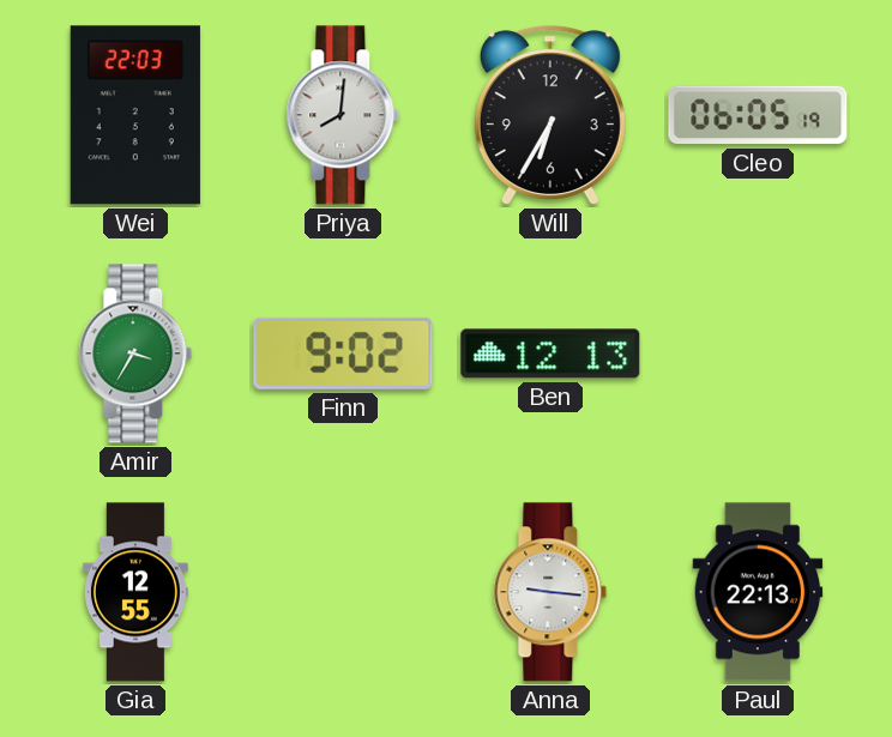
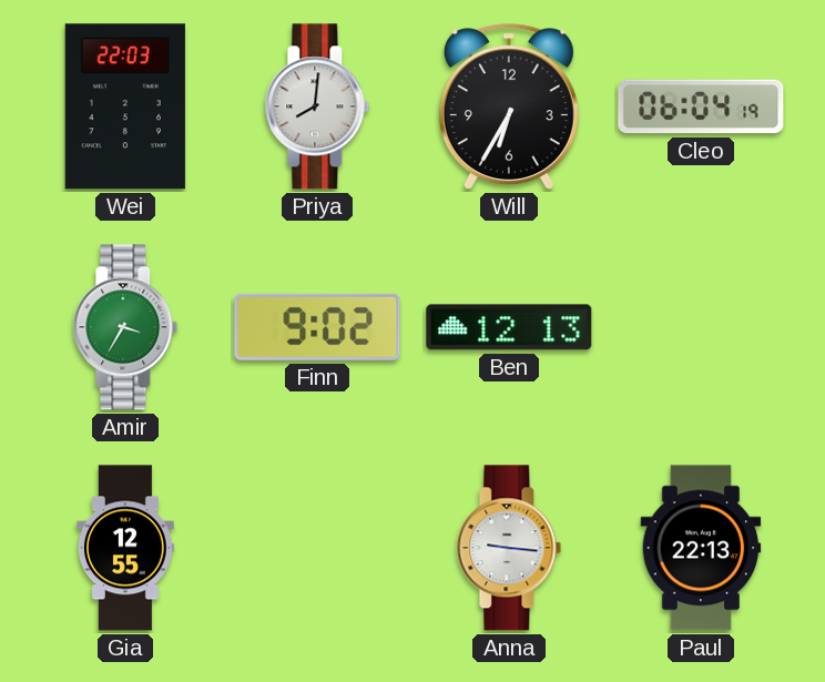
Cleo: 06:05 -> 06:04
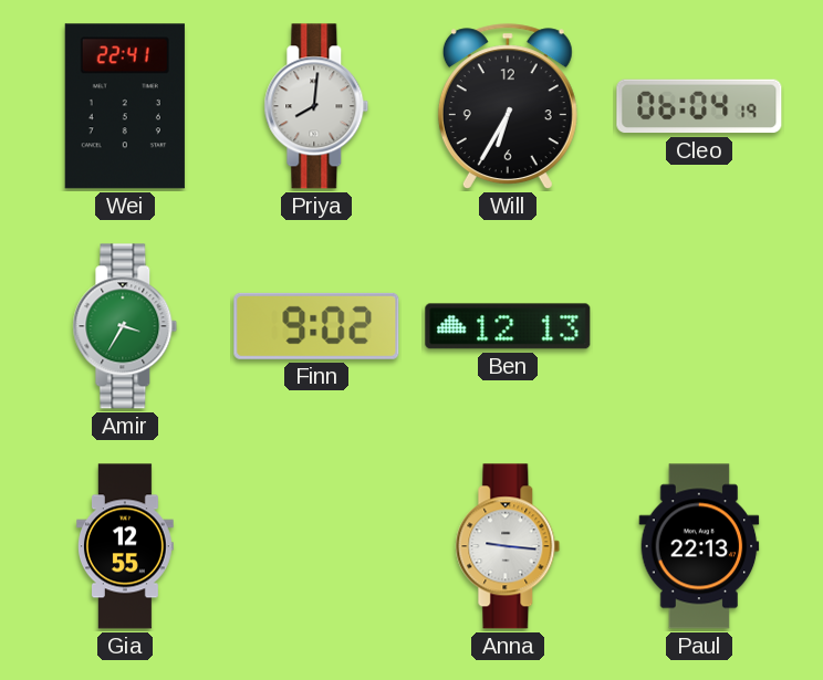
Wei: 22:03 -> 22:41
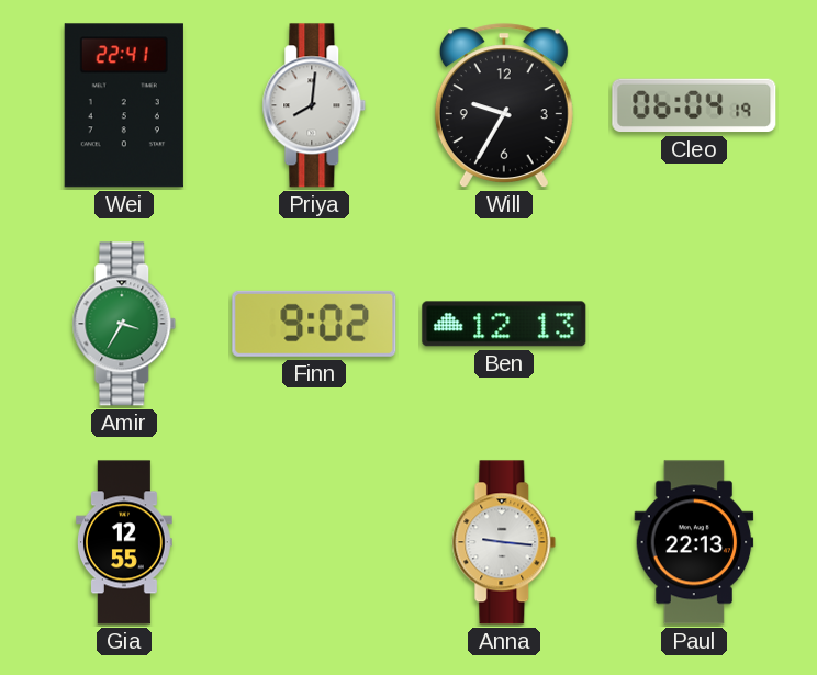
Will: 6:35 -> 9:35
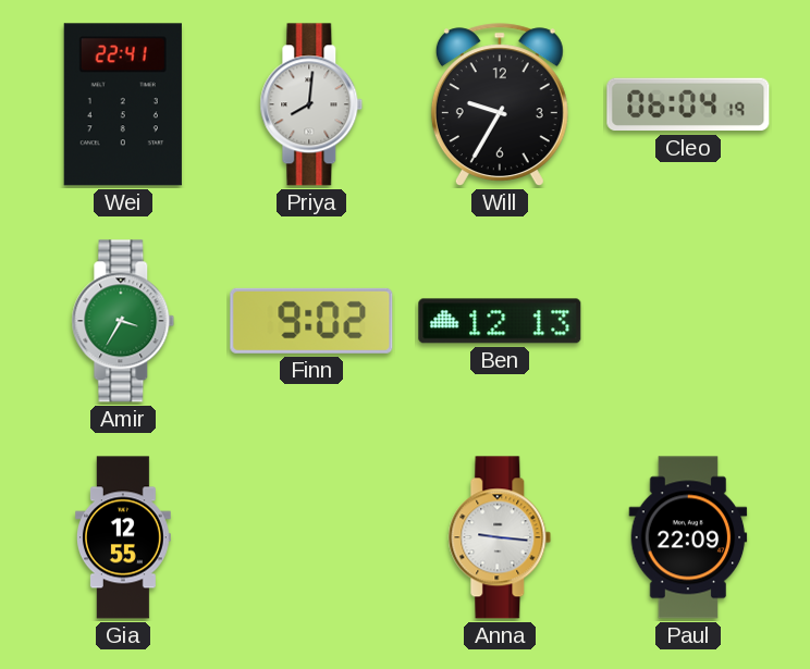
Paul: 22:13 -> 22:09
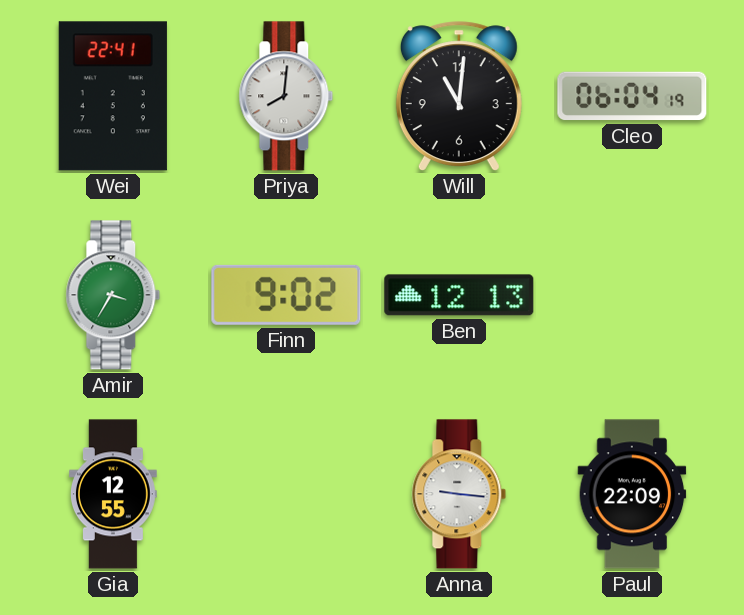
Will: 9:35 -> 11:01
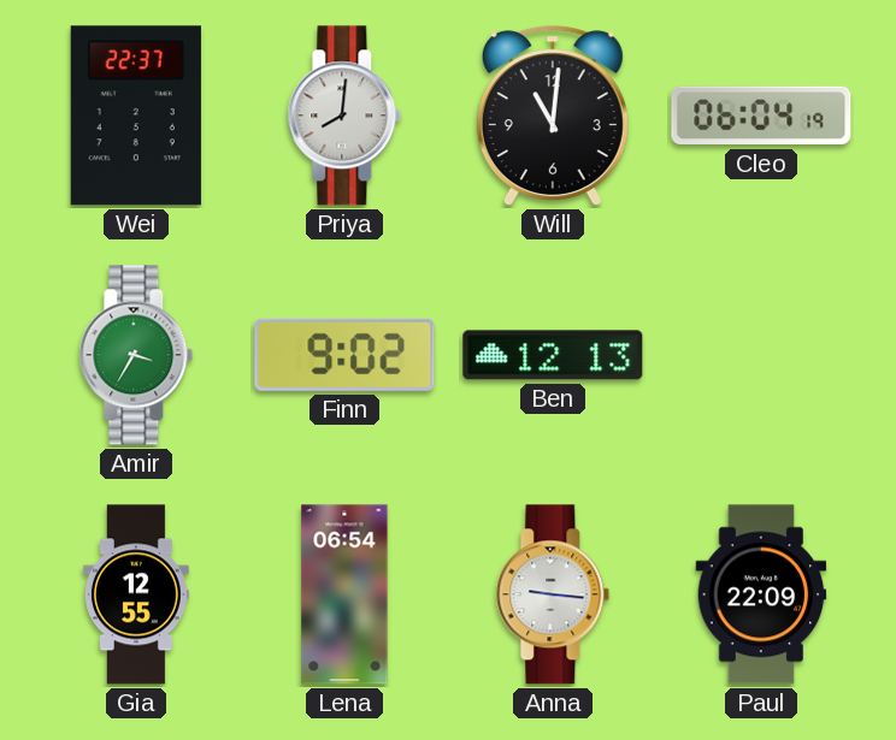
Wei: 22:41 -> 22:37
Lena: none -> 06:54
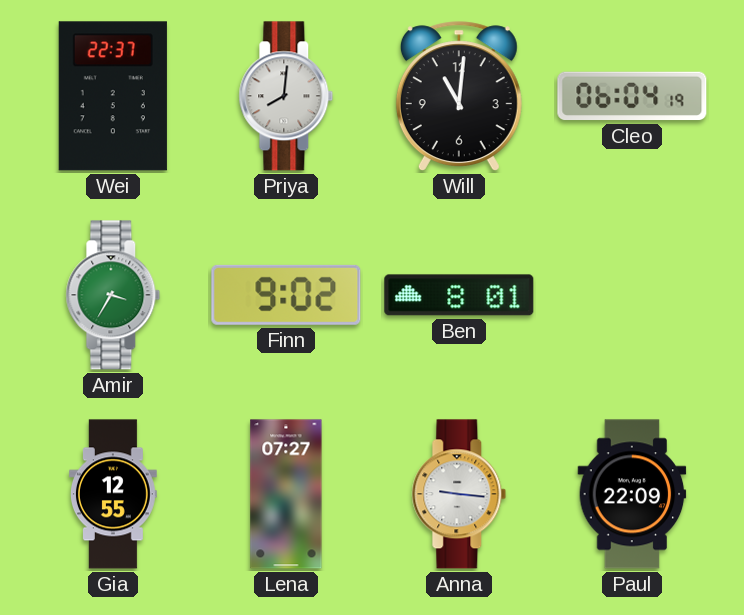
Ben: 12:13 -> 8:01
Lena: 06:54 -> 07:27
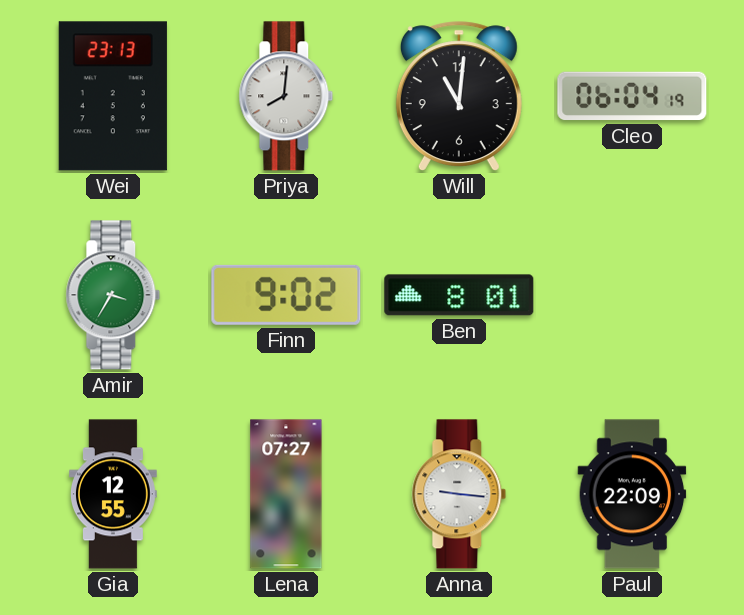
Wei: 22:37 -> 23:13
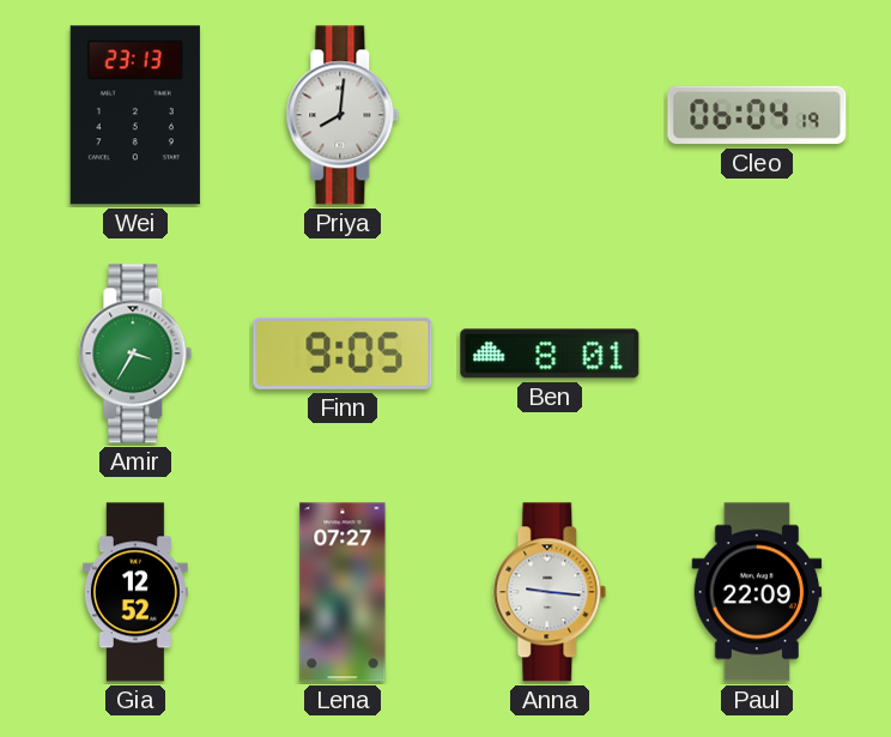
Will: 11:01 -> none
Finn: 9:02 -> 9:05
Gia: 12:55 -> 12:52
